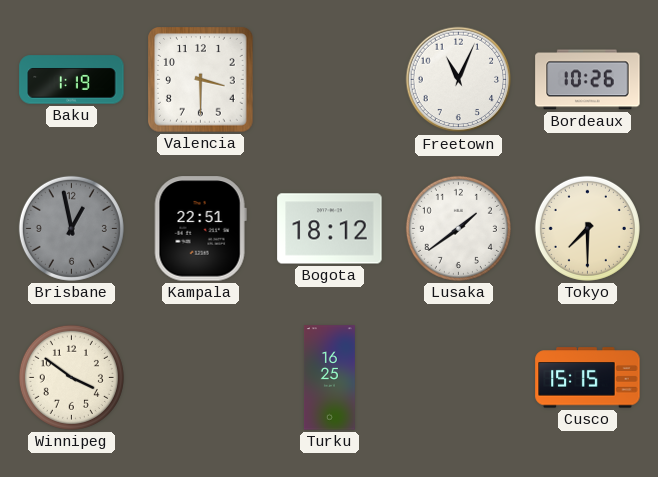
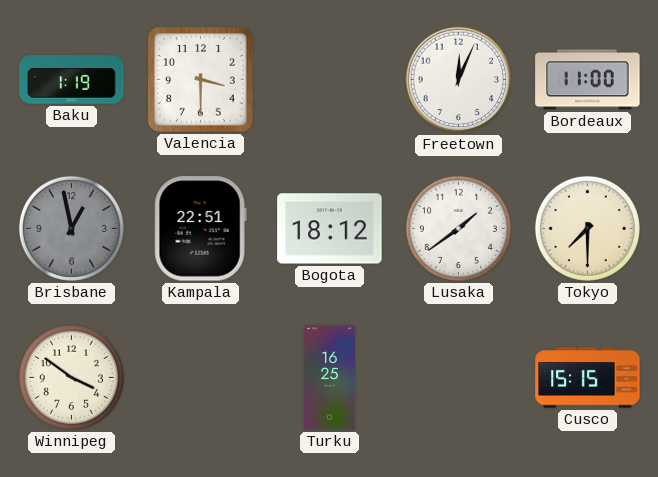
Freetown: 11:04 -> 12:04
Bordeaux: 10:26 -> 11:00
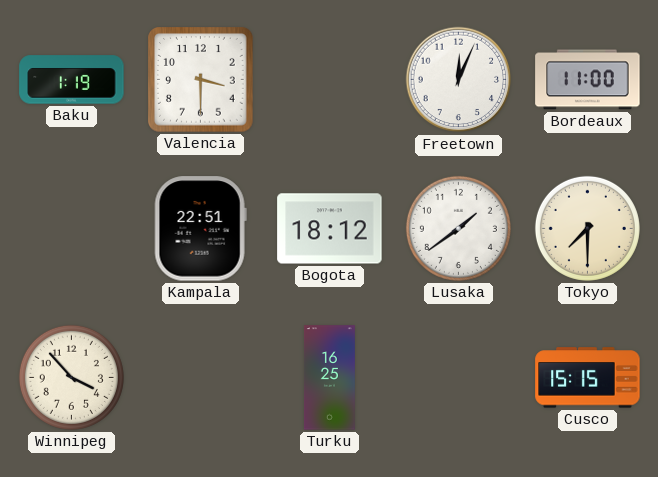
Brisbane: 12:58 -> none
Winnipeg: 3:51 -> 3:53
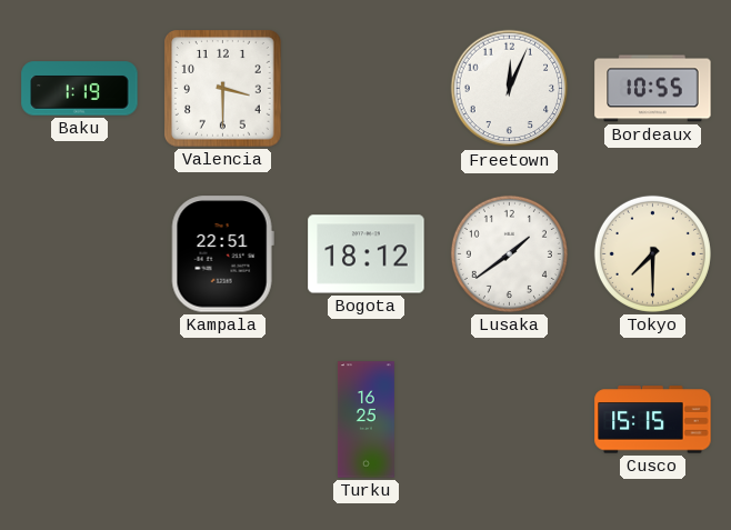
Bordeaux: 11:00 -> 10:55
Winnipeg: 3:53 -> none
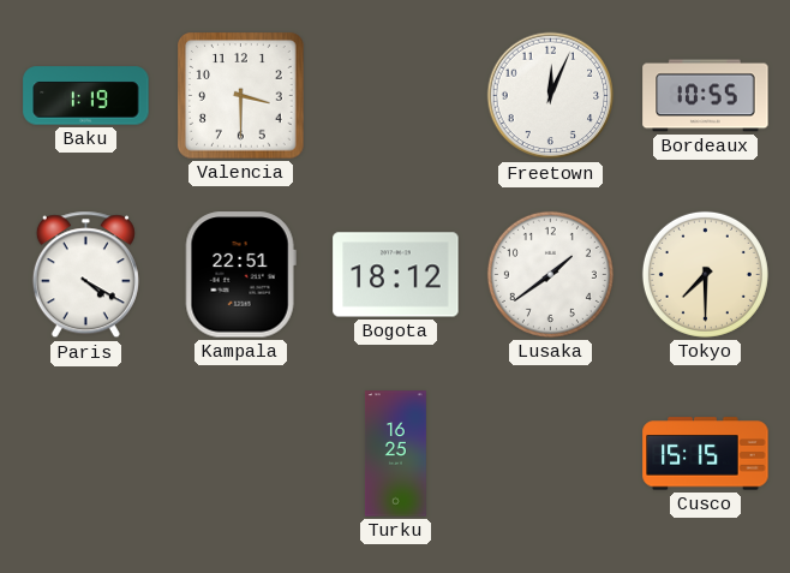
Paris: none -> 4:20
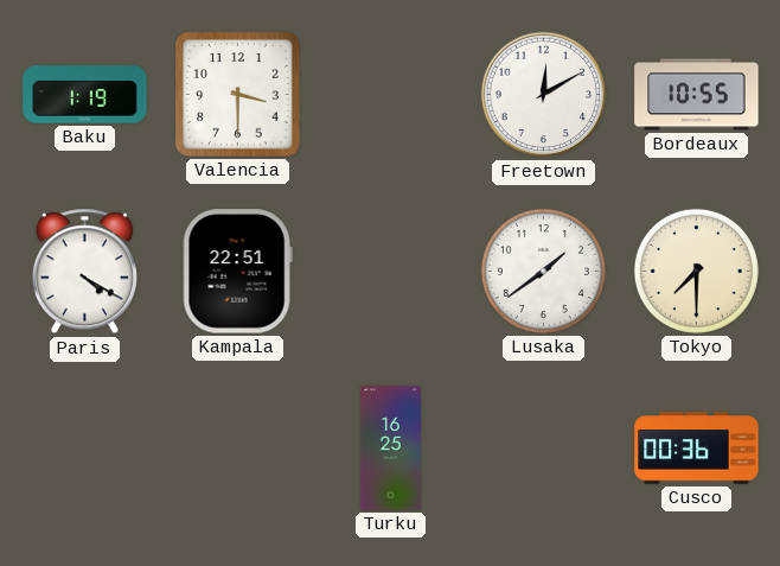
Freetown: 12:04 -> 12:10
Bogota: 18:12 -> none
Cusco: 15:15 -> 00:36
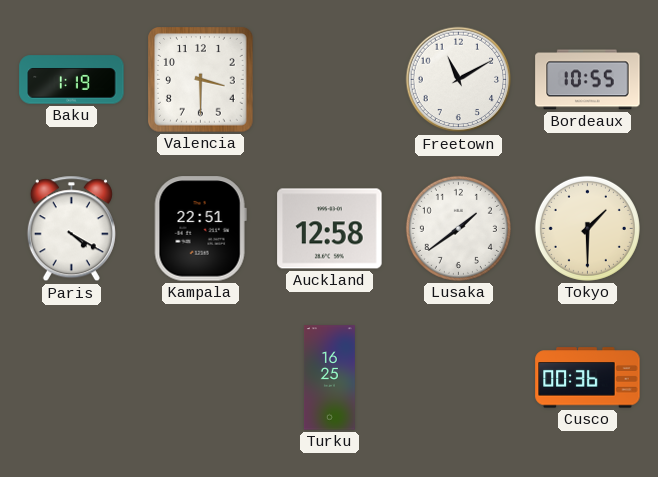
Freetown: 12:10 -> 11:10
Auckland: none -> 12:58
Tokyo: 7:30 -> 1:30
